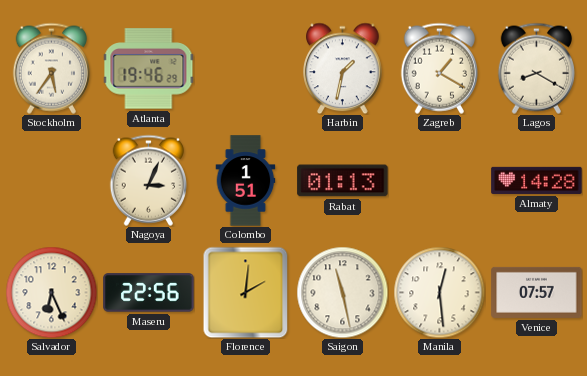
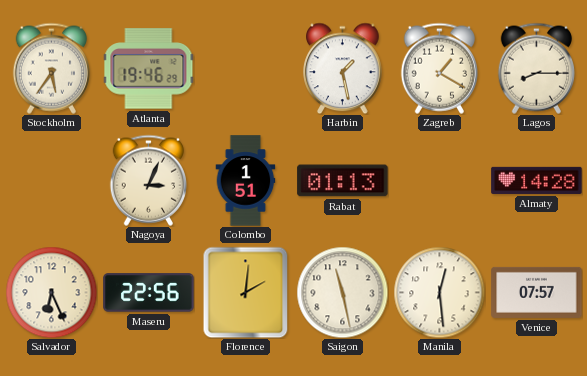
Harbin: 1:32 -> 1:28
Lagos: 8:20 -> 8:15
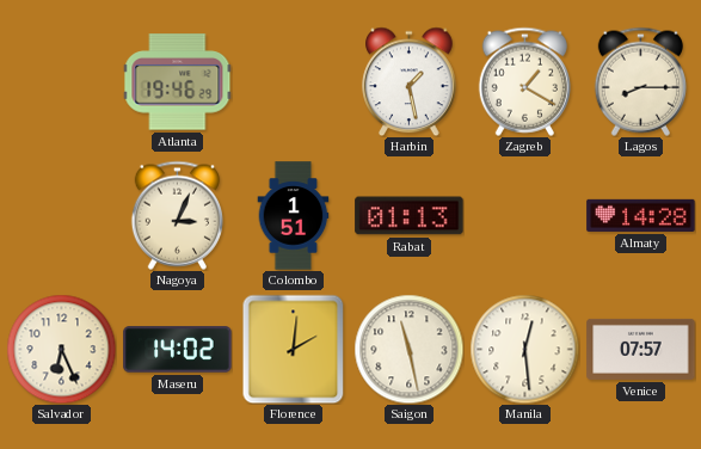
Stockholm: 5:36 -> none
Maseru: 22:56 -> 14:02
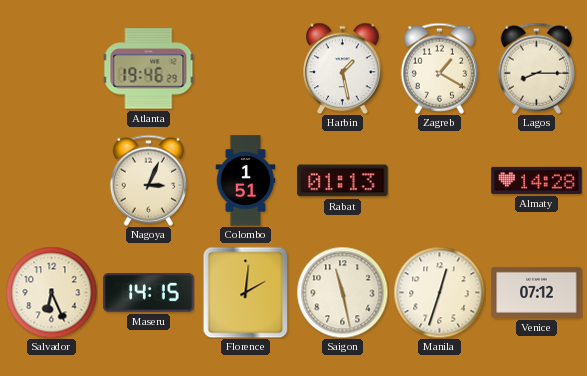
Maseru: 14:02 -> 14:15
Manila: 12:29 -> 12:33
Venice: 07:57 -> 07:12
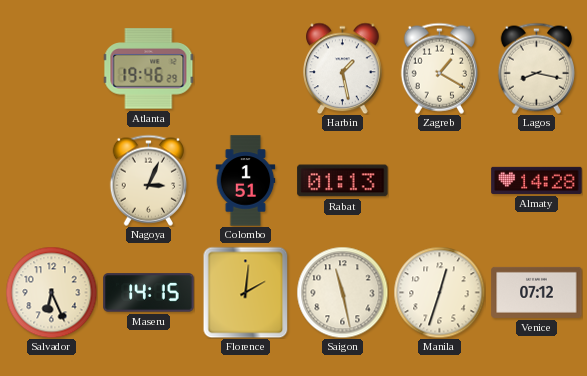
Lagos: 8:15 -> 8:17
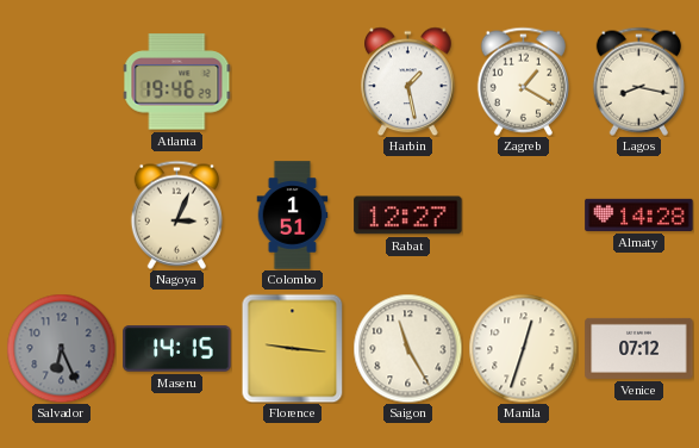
Rabat: 01:13 -> 12:27
Salvador dial: cream -> grey
Florence: 2:01 -> 9:16
Saigon: 11:28 -> 11:25
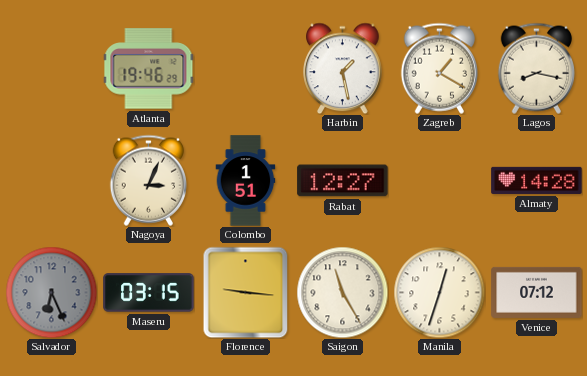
Maseru: 14:15 -> 03:15
